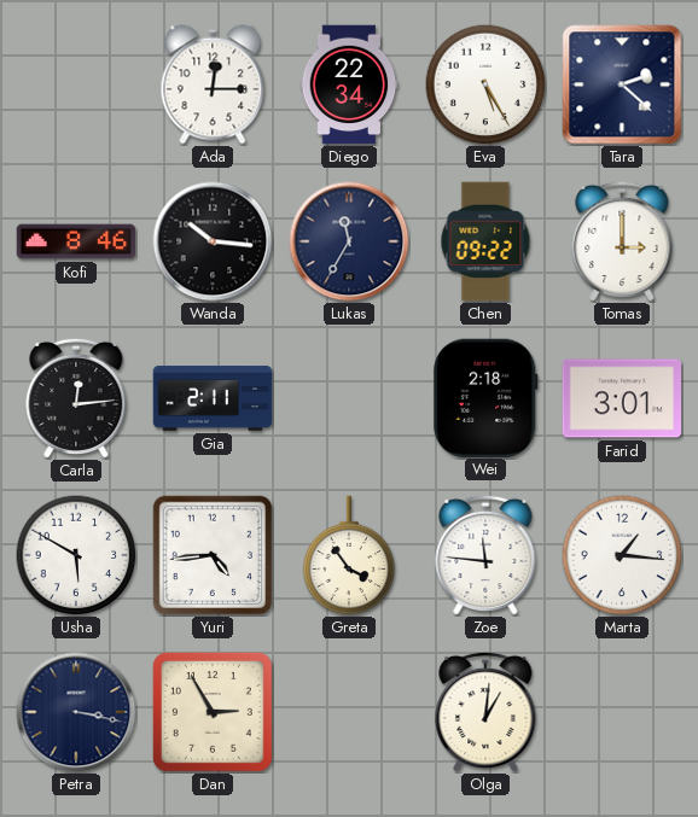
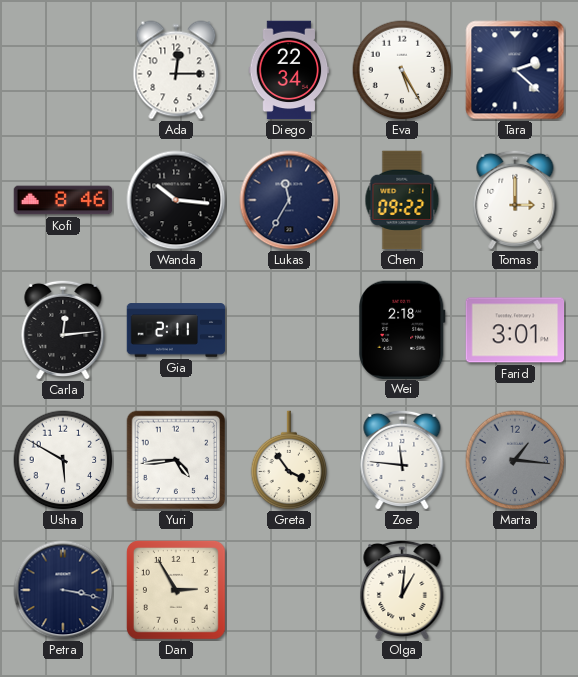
Marta dial: white -> grey
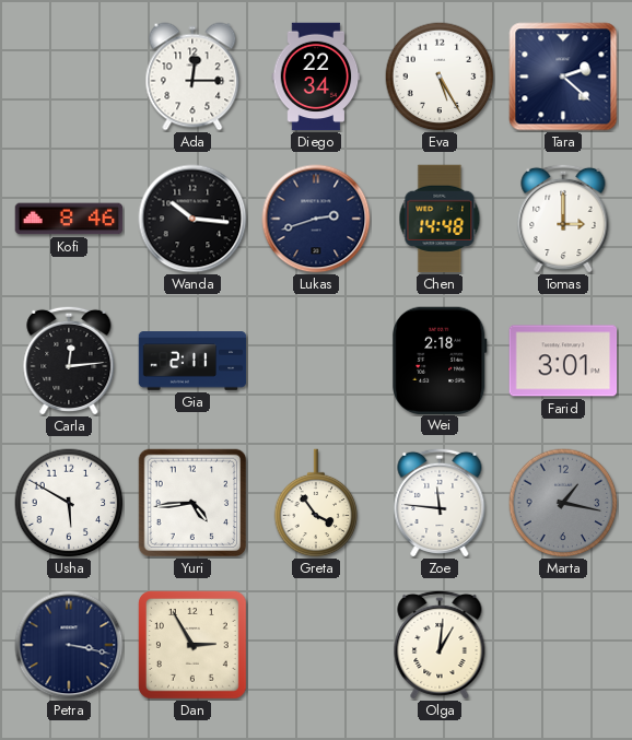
Lukas: 11:35 -> 2:42
Chen: 09:22 -> 14:48
Marta: 1:16 -> 1:17
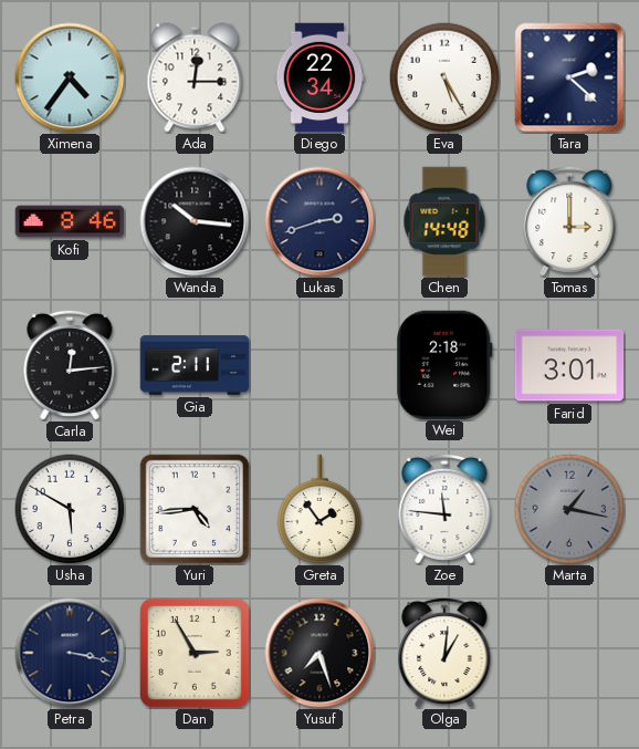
Ximena: none -> 4:36
Greta: 3:54 -> 1:54
Yusuf: none -> 7:27
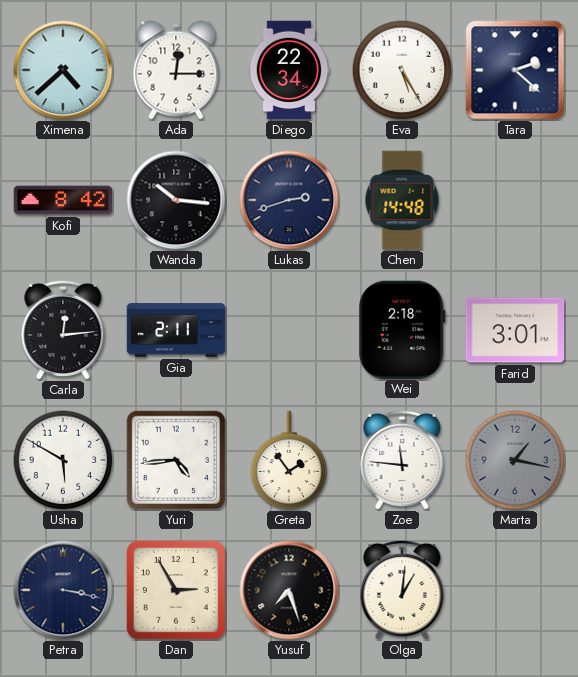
Ximena: 4:36 -> 4:38
Kofi: 8:46 -> 8:42
Tomas: 3:00 -> none
